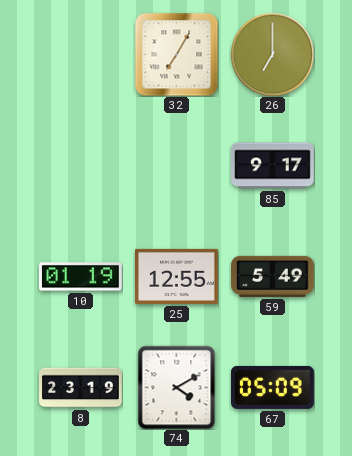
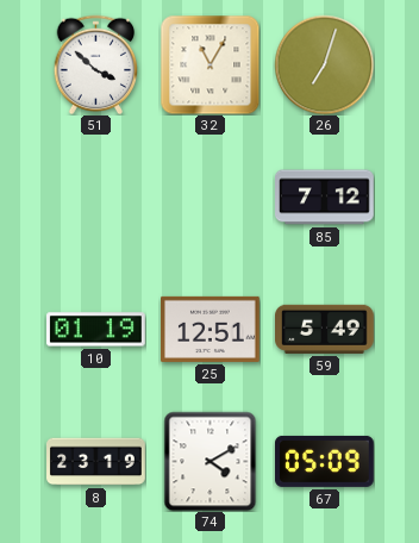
51: none -> 3:52
32: 7:05 -> 11:05
26: 7:00 -> 7:03
85: 9:17 -> 7:12
25: 12:55 -> 12:51
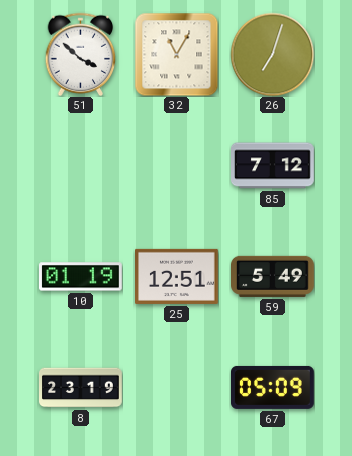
74: 4:10 -> none
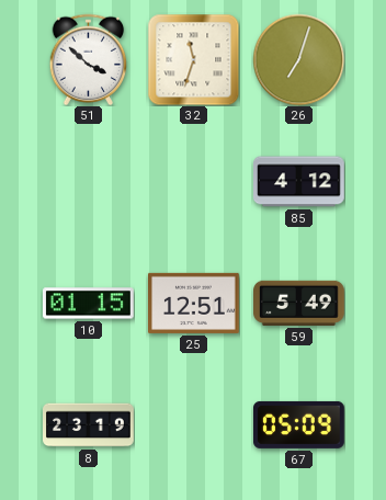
32: 11:05 -> 11:33
85: 7:12 -> 4:12
10: 01:19 -> 01:15
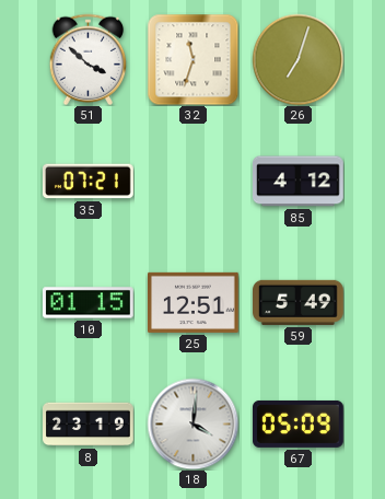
35: none -> 07:21
18: none -> 4:01
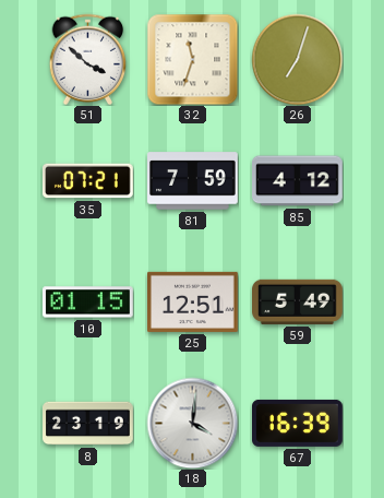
81: none -> 7:59
67: 05:09 -> 16:39
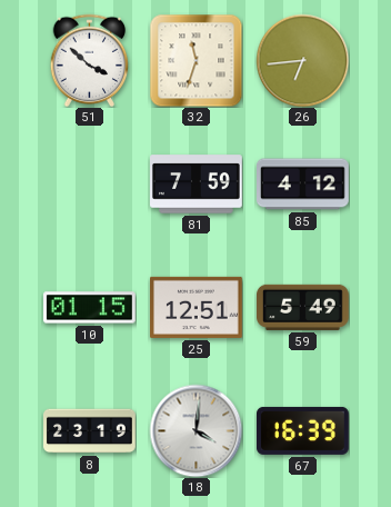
26: 7:03 -> 6:44
35: 07:21 -> none
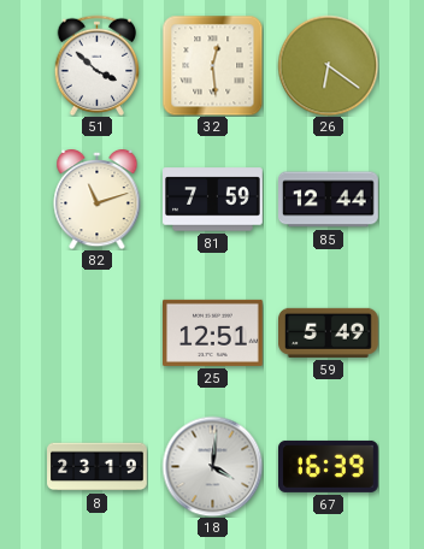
32: 11:33 -> 12:29
26: 6:44 -> 6:21
82: none -> 11:12
85: 4:12 -> 12:44
10: 01:15 -> none
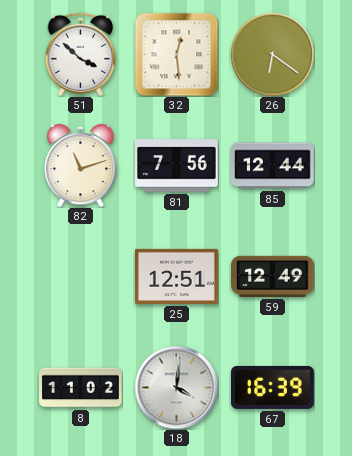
81: 7:59 -> 7:56
59: 5:49 -> 12:49
8: 23:19 -> 11:02
